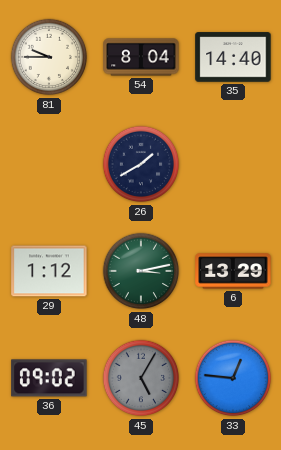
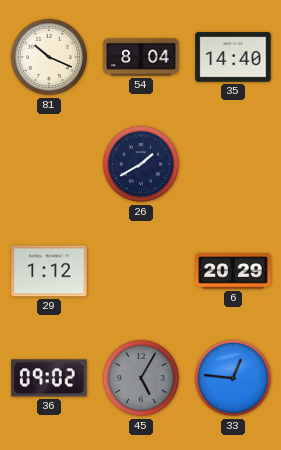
81: 9:45 -> 10:19
48: 3:13 -> none
6: 13:29 -> 20:29
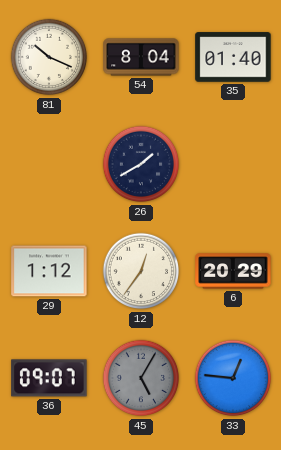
35: 14:40 -> 01:40
12: none -> 12:36
36: 09:02 -> 09:07
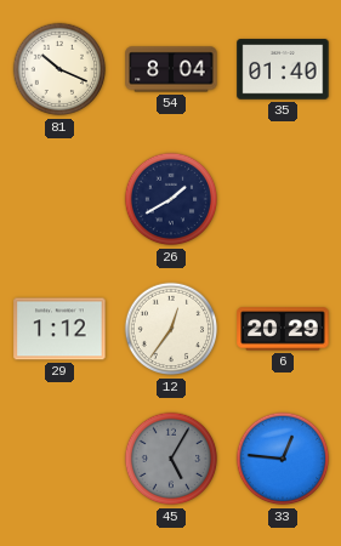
36: 09:07 -> none
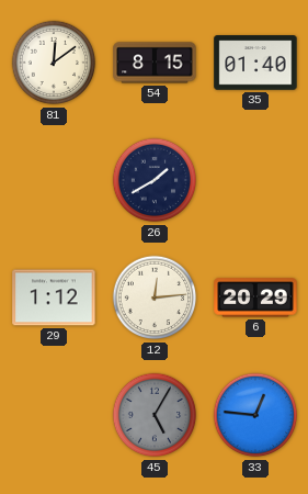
81: 10:19 -> 12:09
54: 8:04 -> 8:15
12: 12:36 -> 12:14
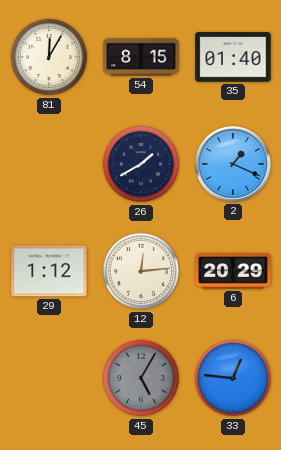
81: 12:09 -> 12:05
2: none -> 1:19
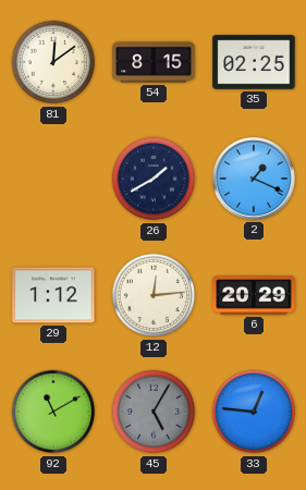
81: 12:05 -> 12:09
35: 01:40 -> 02:25
92: none -> 11:10
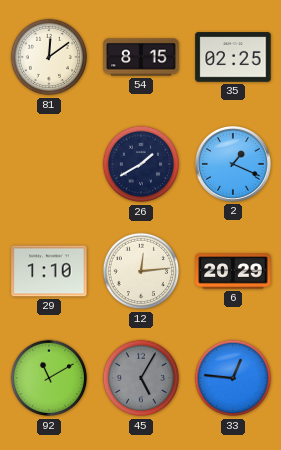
29: 1:12 -> 1:10
